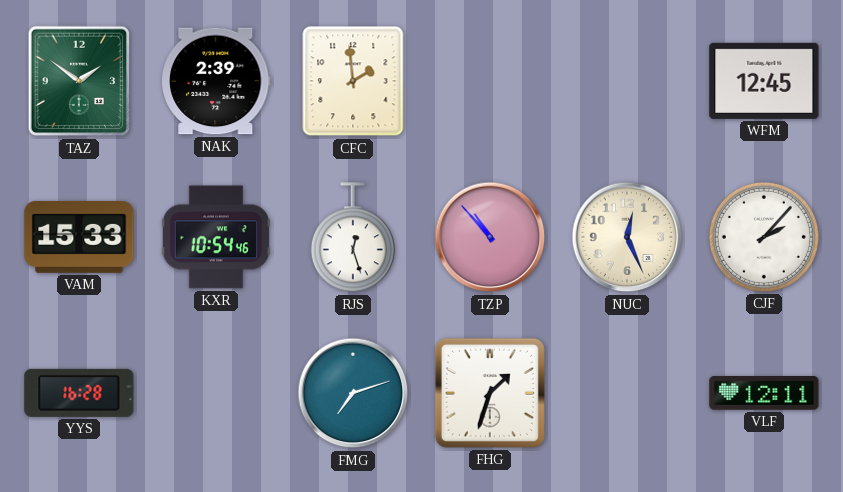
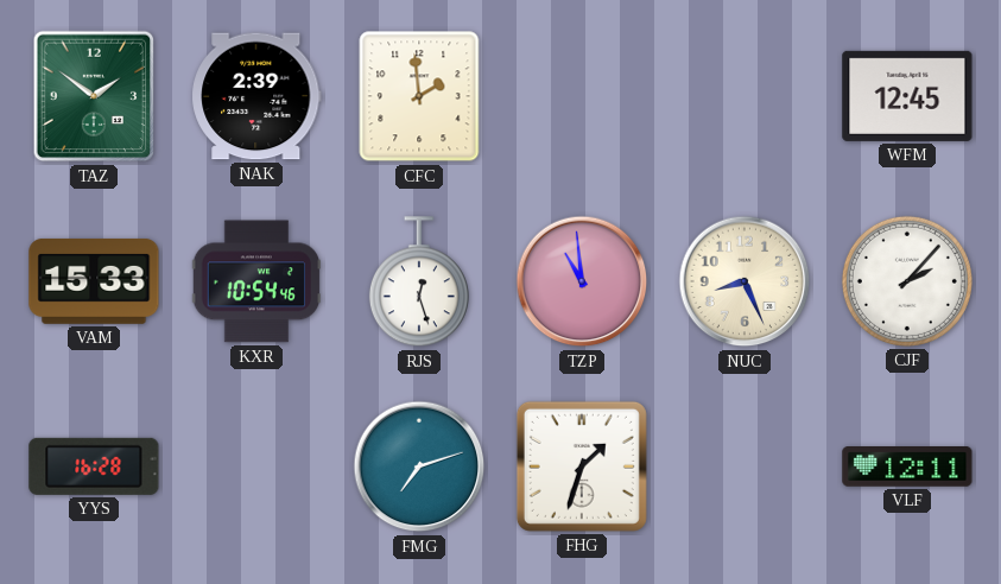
TZP: 10:53 -> 10:59
NUC: 12:26 -> 8:26
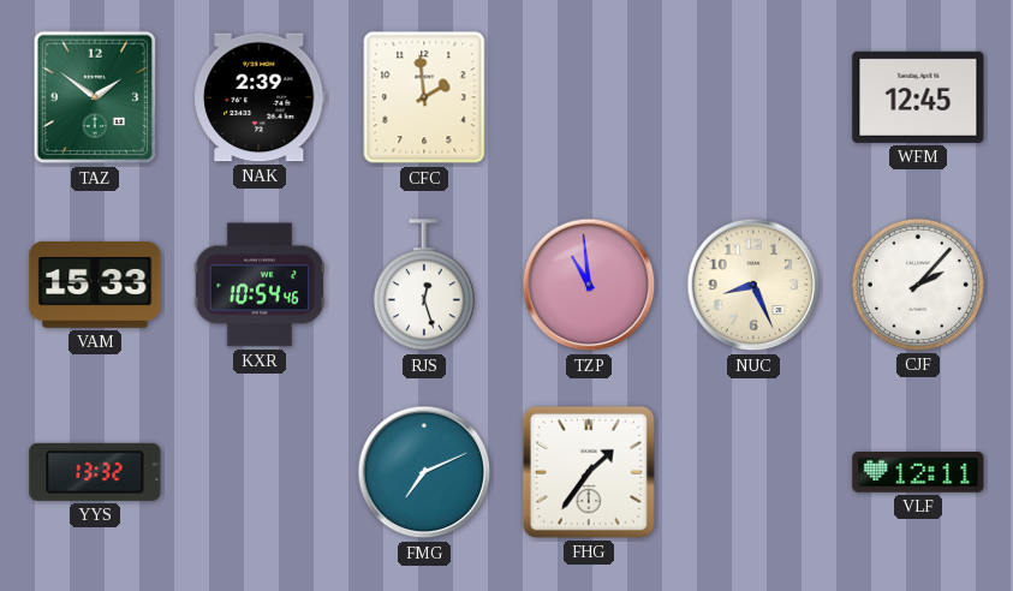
YYS: 16:28 -> 13:32
FMG: 7:12 -> 7:11
FHG: 1:33 -> 1:36
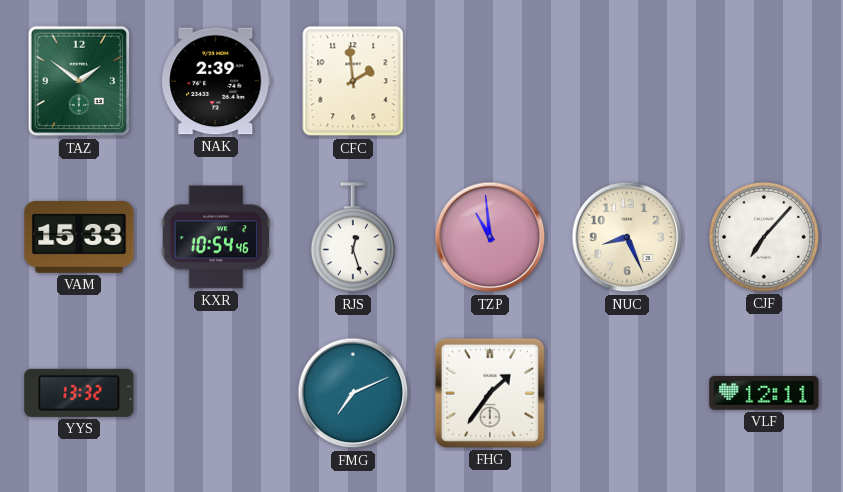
WFM: 12:45 -> none
CJF: 2:07 -> 7:07
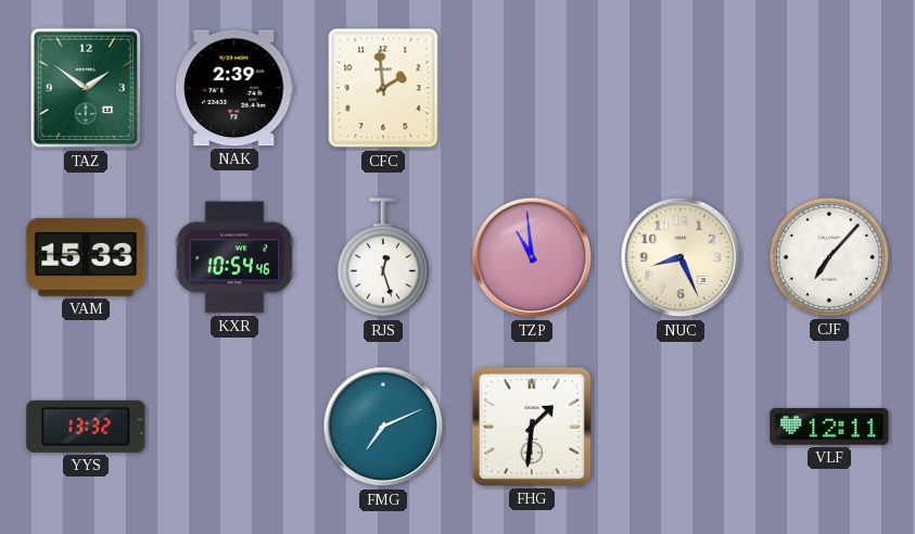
FHG: 1:36 -> 1:31
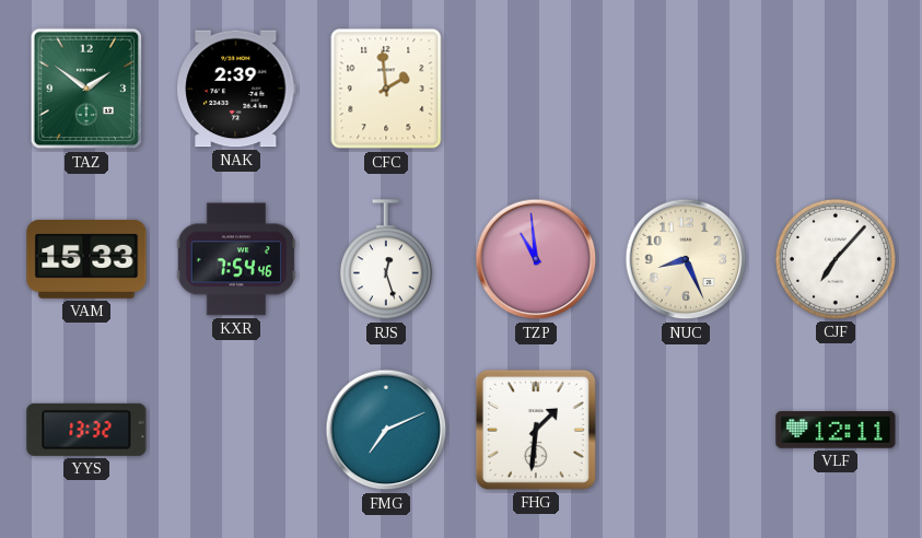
KXR: 10:54 -> 7:54
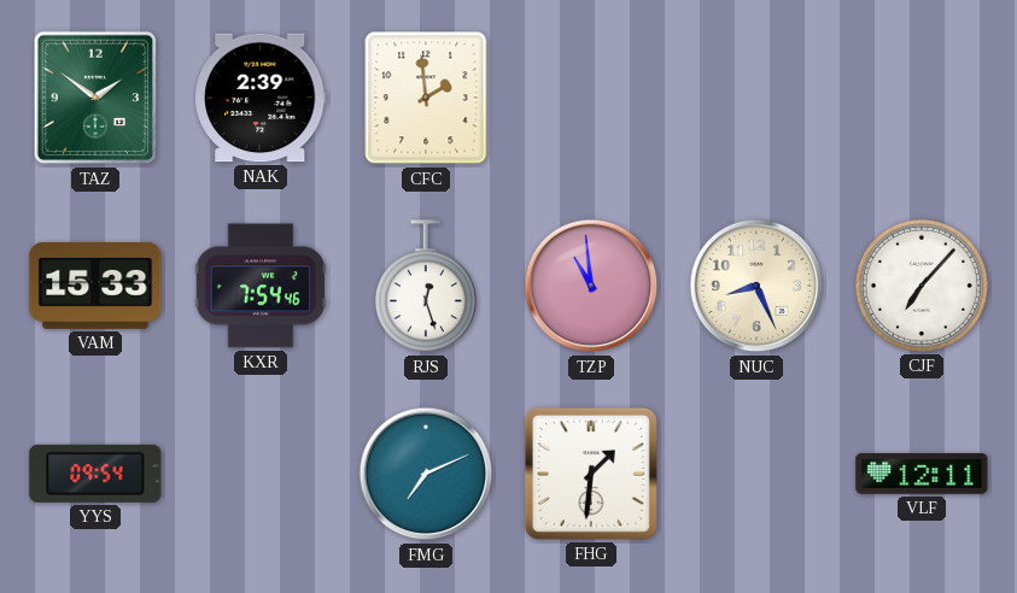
YYS: 13:32 -> 09:54
